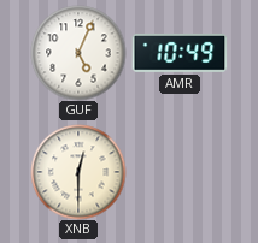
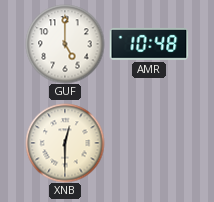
GUF: 5:04 -> 5:00
AMR: 10:49 -> 10:48
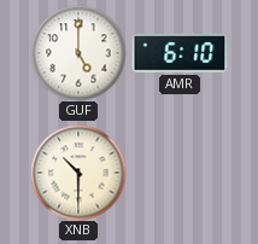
AMR: 10:48 -> 6:10
XNB: 12:30 -> 10:30
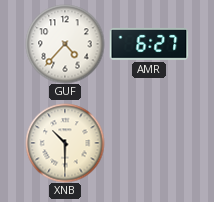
GUF: 5:00 -> 4:37
AMR: 6:10 -> 6:27
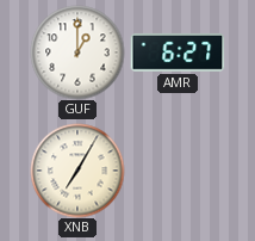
GUF: 4:37 -> 1:00
XNB: 10:30 -> 7:05
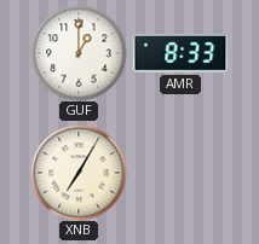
AMR: 6:27 -> 8:33
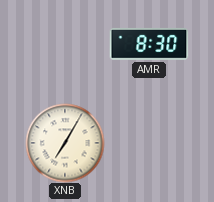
GUF: 1:00 -> none
AMR: 8:33 -> 8:30
